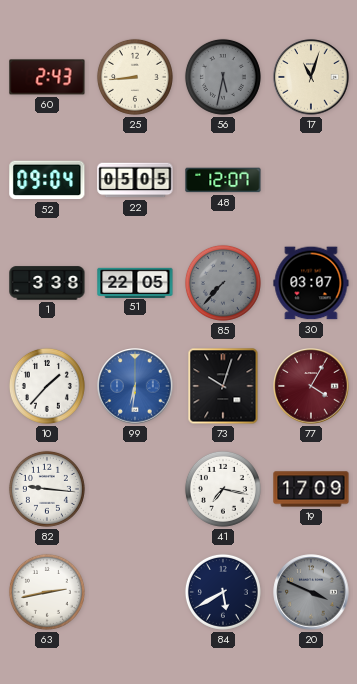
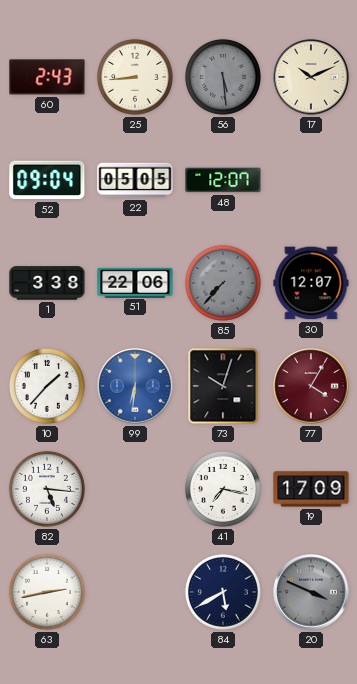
56: 5:32 -> 5:29
17: 11:03 -> 10:11
51: 22:05 -> 22:06
30: 03:07 -> 12:07
82: 9:16 -> 5:16
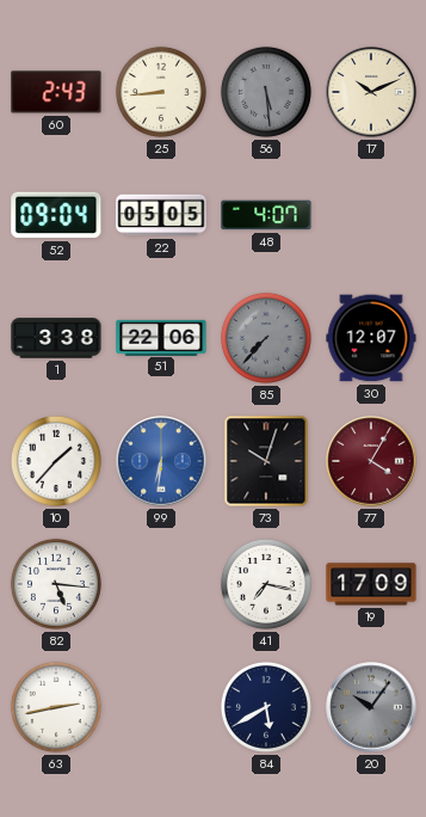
48: 12:07 -> 4:07
20: 3:49 -> 10:06
